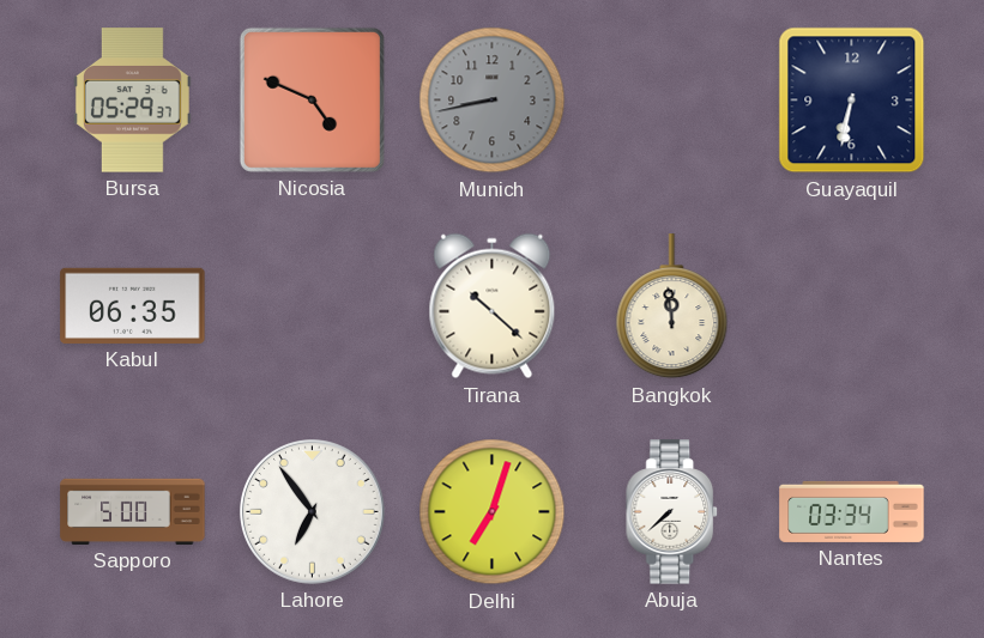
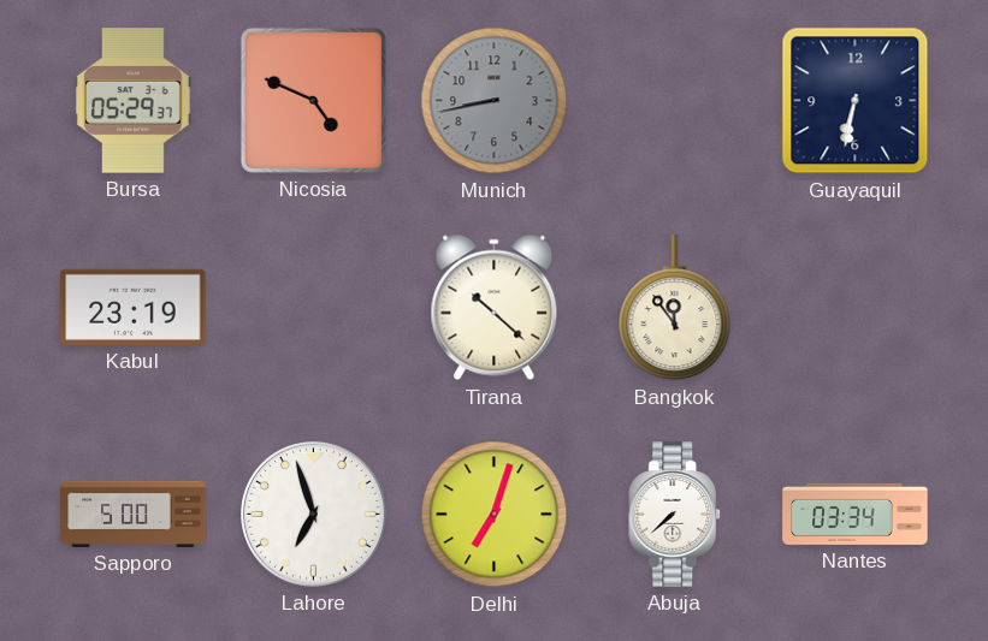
Kabul: 06:35 -> 23:19
Bangkok: 11:59 -> 11:54
Lahore: 6:54 -> 6:57
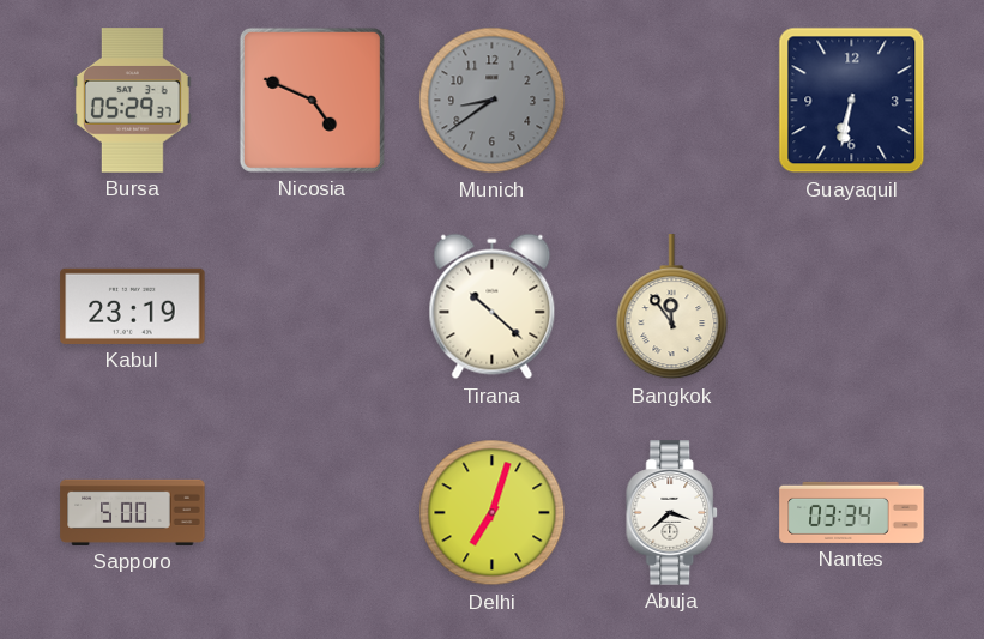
Munich: 8:43 -> 8:39
Lahore: 6:57 -> none
Abuja: 7:38 -> 3:38
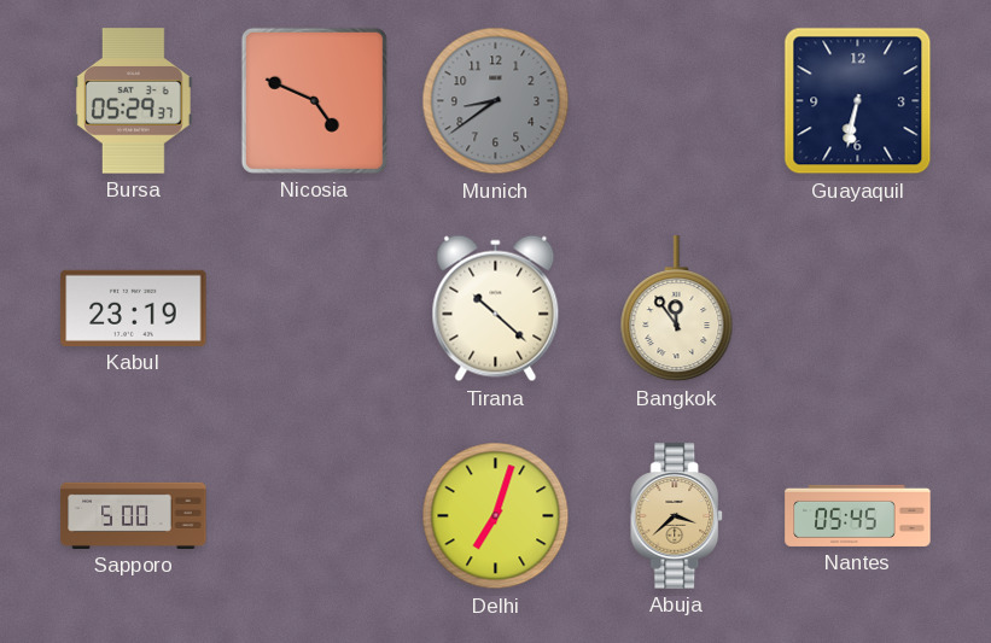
Abuja dial: white -> champagne
Nantes: 03:34 -> 05:45
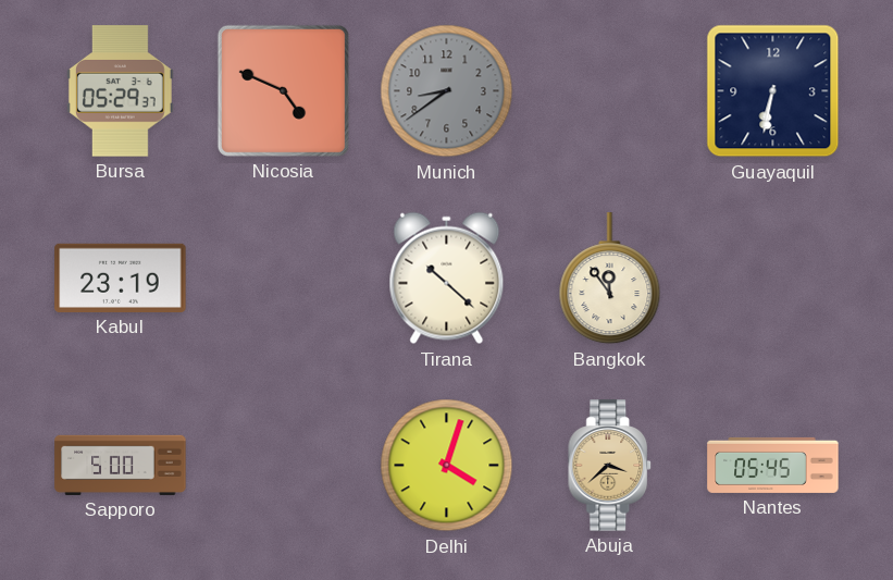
Delhi: 7:03 -> 4:03
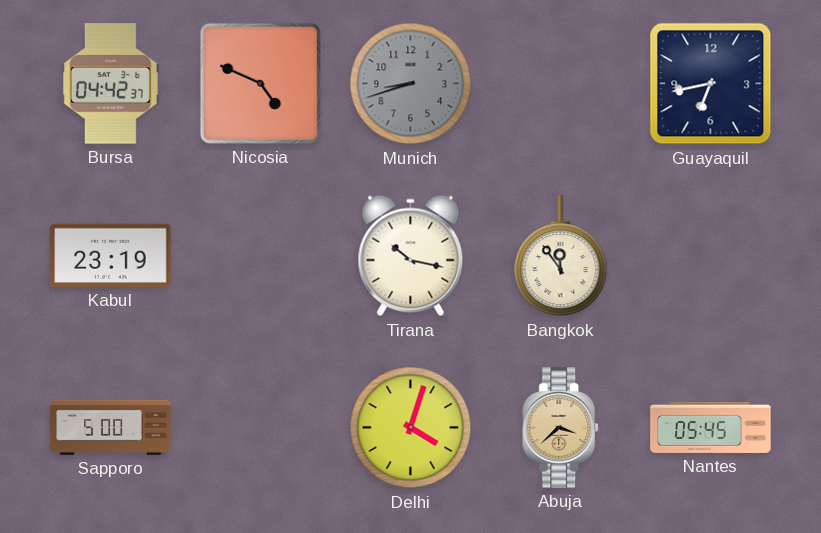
Bursa: 05:29 -> 04:42
Munich: 8:39 -> 8:42
Guayaquil: 6:32 -> 6:43
Tirana: 10:22 -> 10:17
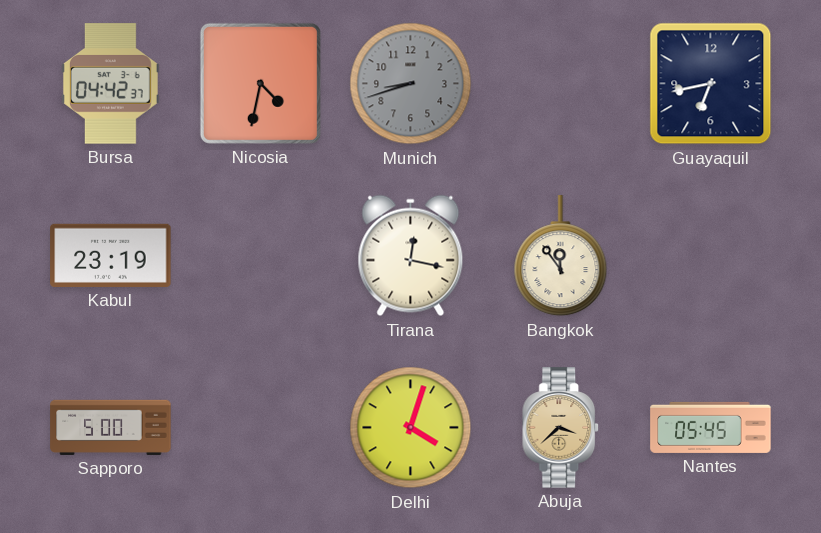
Nicosia: 4:49 -> 4:32
Tirana: 10:17 -> 12:17
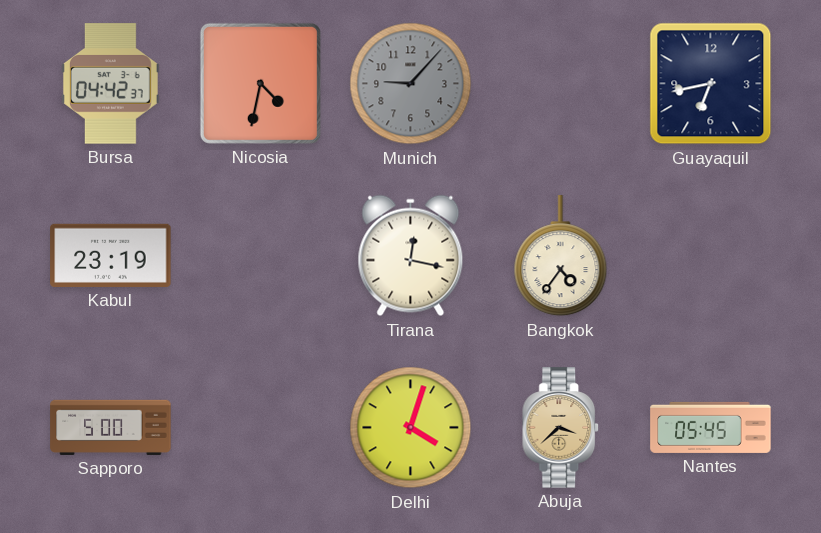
Munich: 8:42 -> 9:07
Bangkok: 11:54 -> 4:36
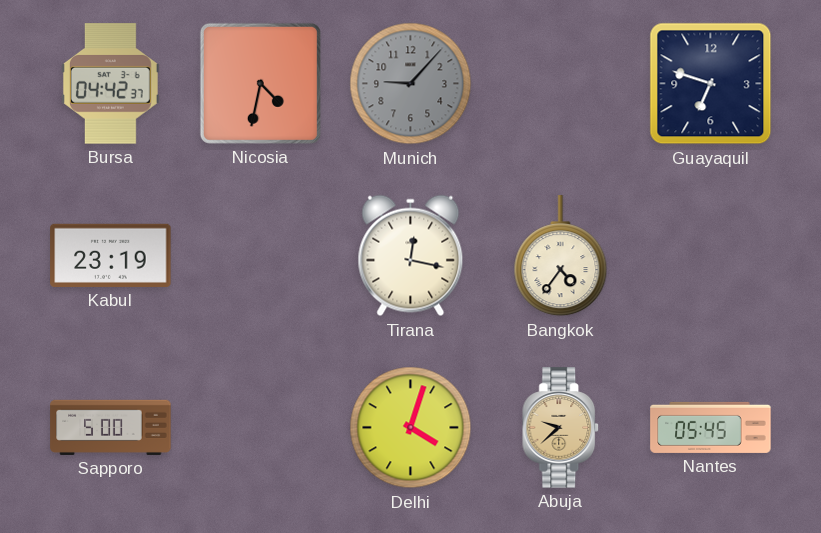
Guayaquil: 6:43 -> 6:48
Abuja: 3:38 -> 9:38
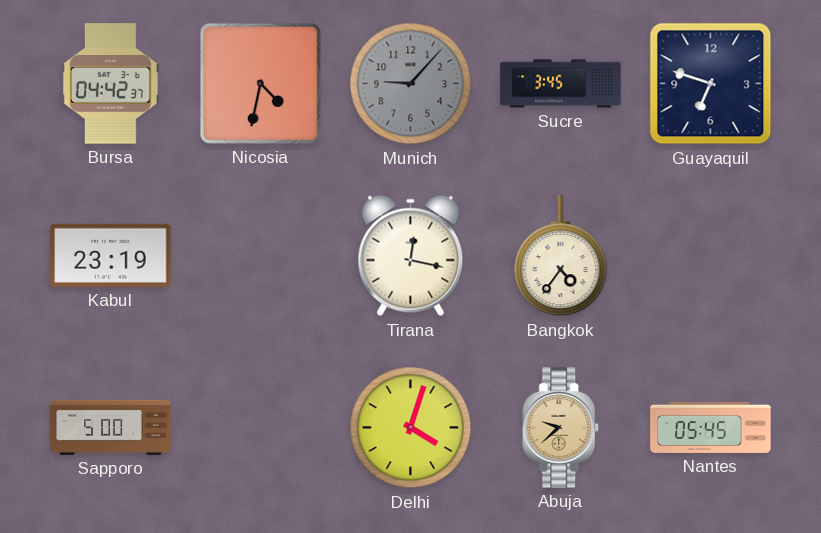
Sucre: none -> 3:45
